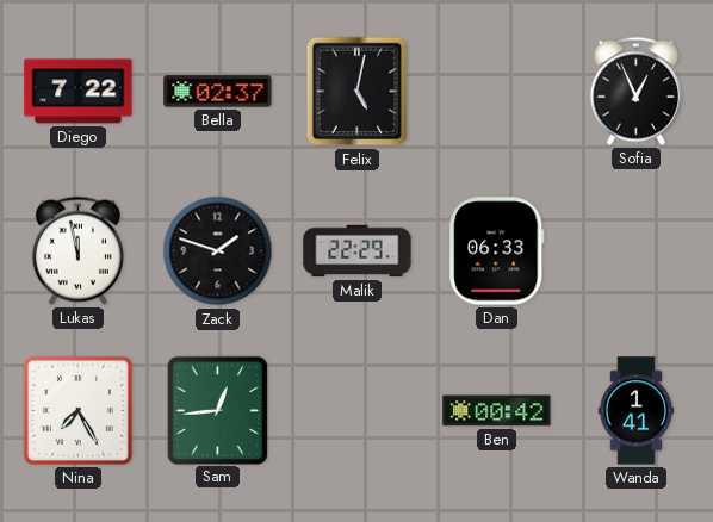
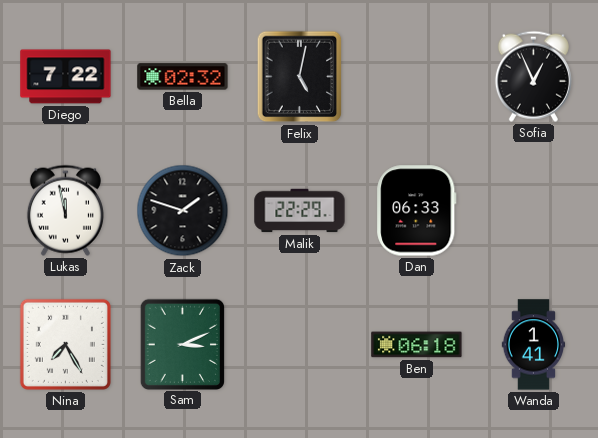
Bella: 02:37 -> 02:32
Sam: 12:44 -> 3:11
Ben: 00:42 -> 06:18
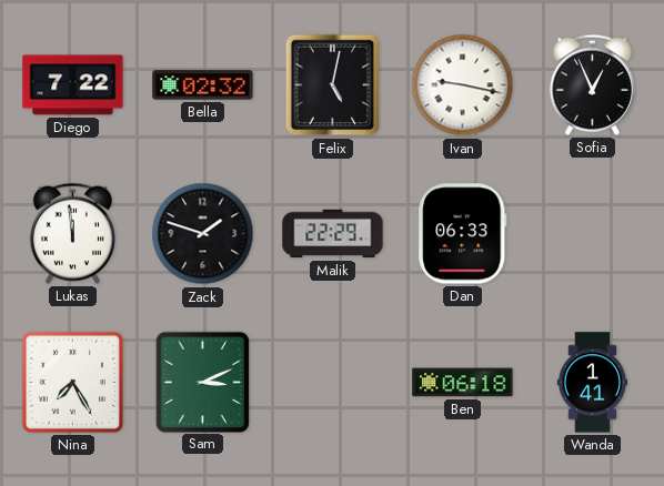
Ivan: none -> 9:17
Lukas: 11:58 -> 11:59
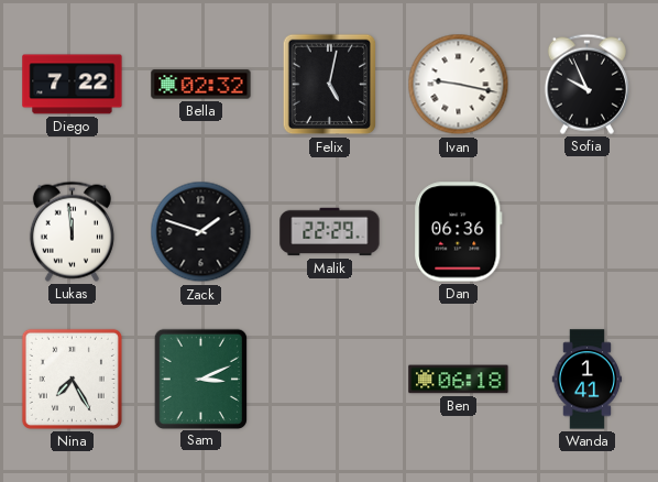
Sofia: 12:56 -> 9:56
Dan: 06:33 -> 06:36
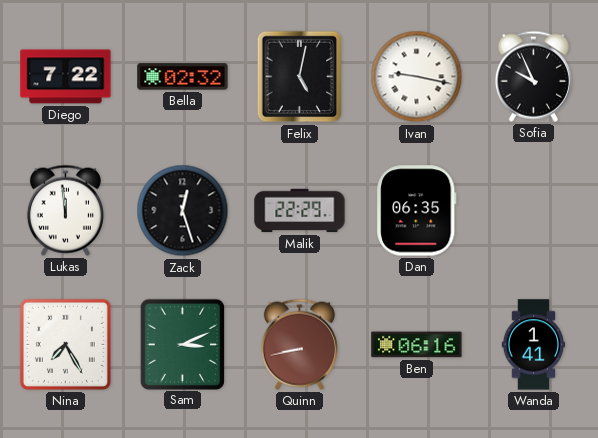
Zack: 1:48 -> 12:27
Dan: 06:36 -> 06:35
Quinn: none -> 8:43
Ben: 06:18 -> 06:16
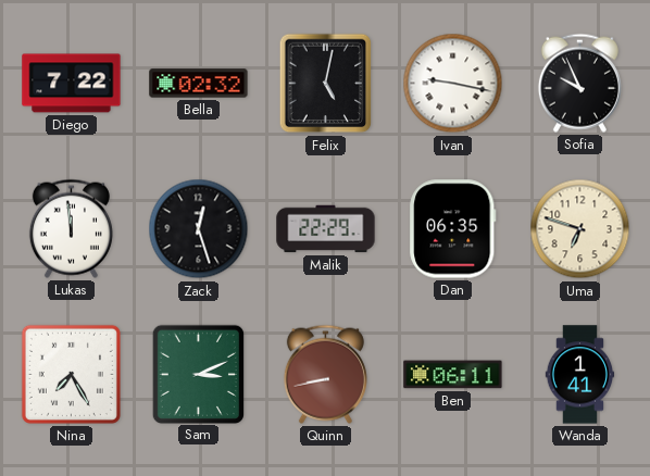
Uma: none -> 6:48
Ben: 06:16 -> 06:11
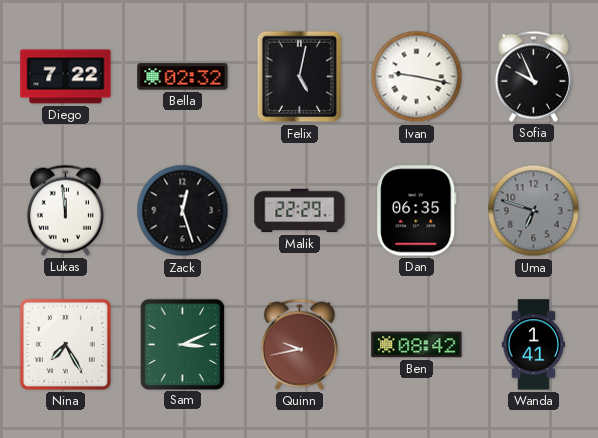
Uma dial: cream -> grey
Quinn: 8:43 -> 9:43
Ben: 06:11 -> 08:42
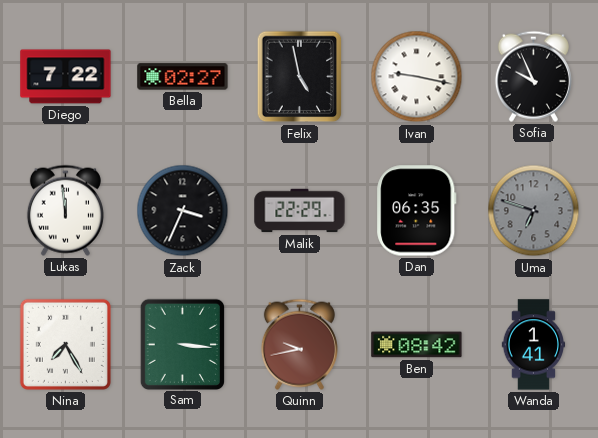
Bella: 02:32 -> 02:27
Felix: 5:02 -> 4:58
Zack: 12:27 -> 3:34
Sam: 3:11 -> 3:16
